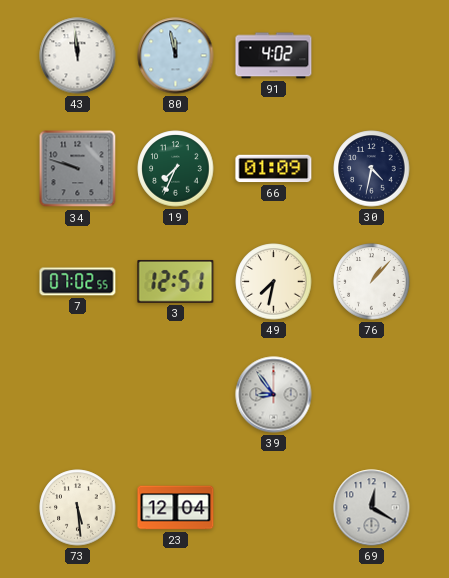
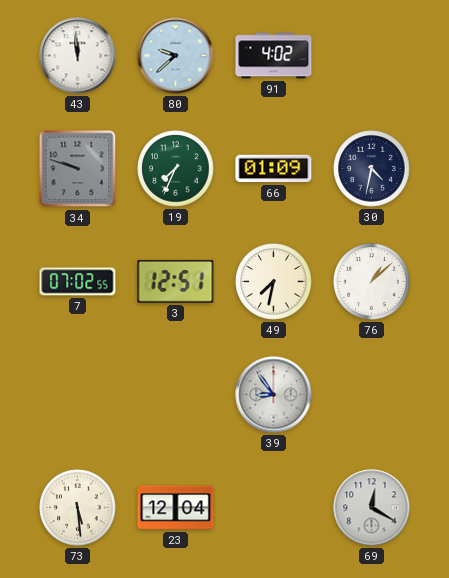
80: 11:58 -> 9:38
76: 1:07 -> 1:08
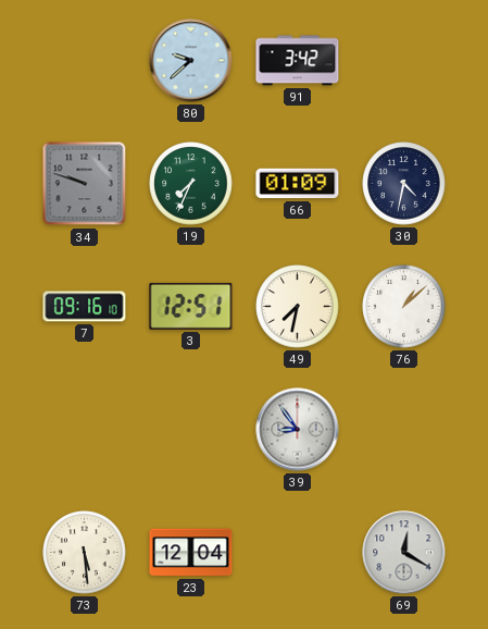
43: 11:59 -> none
91: 4:02 -> 3:42
7: 07:02 -> 09:16
